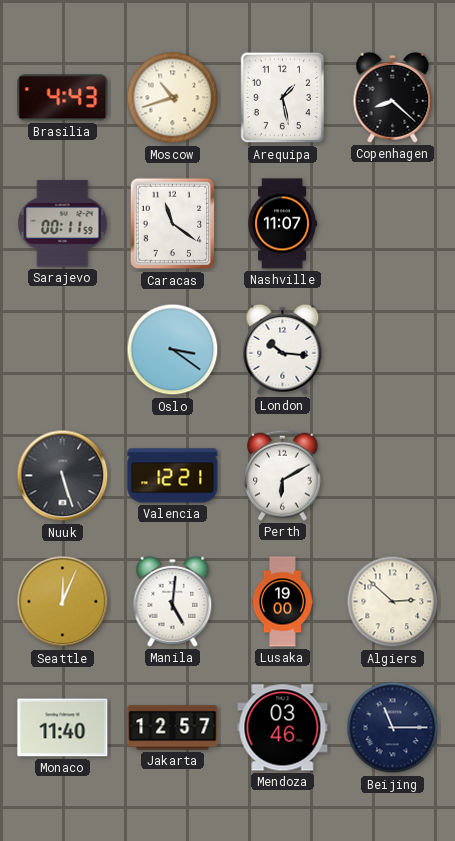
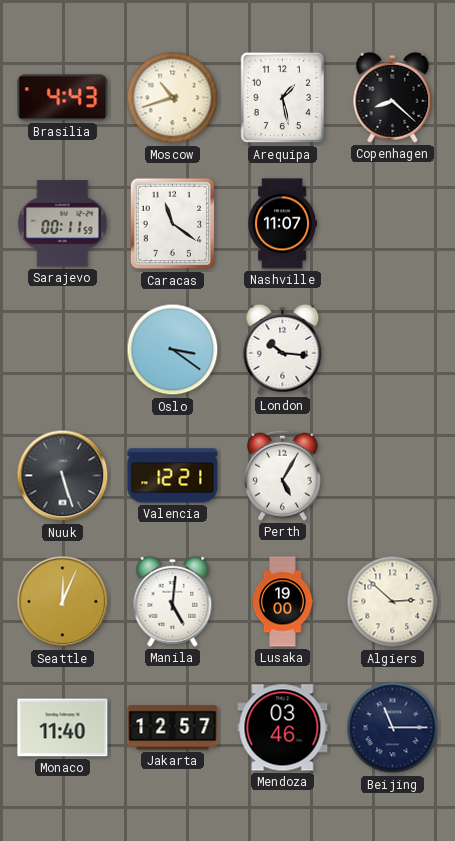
Perth: 6:10 -> 5:05
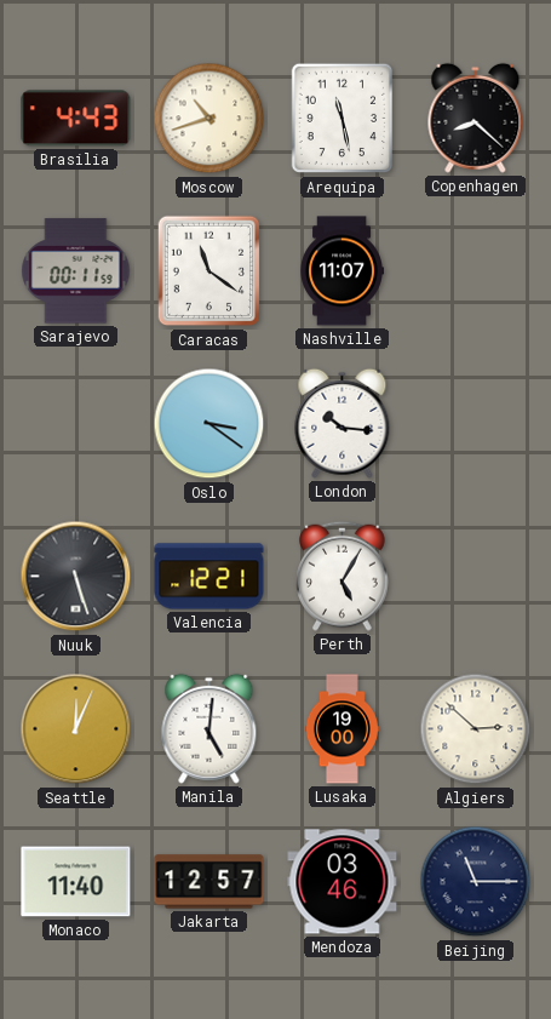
Arequipa: 1:28 -> 11:28
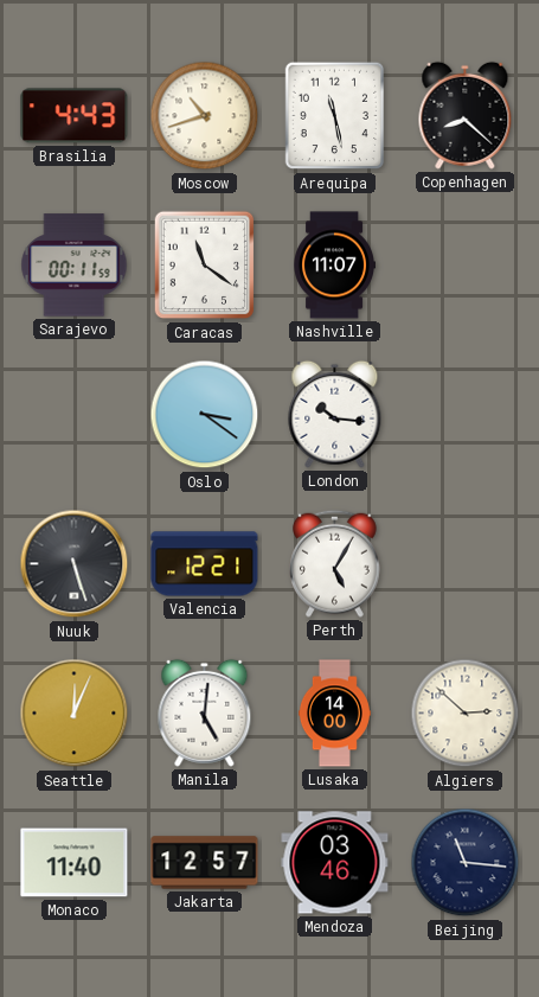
Lusaka: 19:00 -> 14:00
Beijing: 11:15 -> 11:16
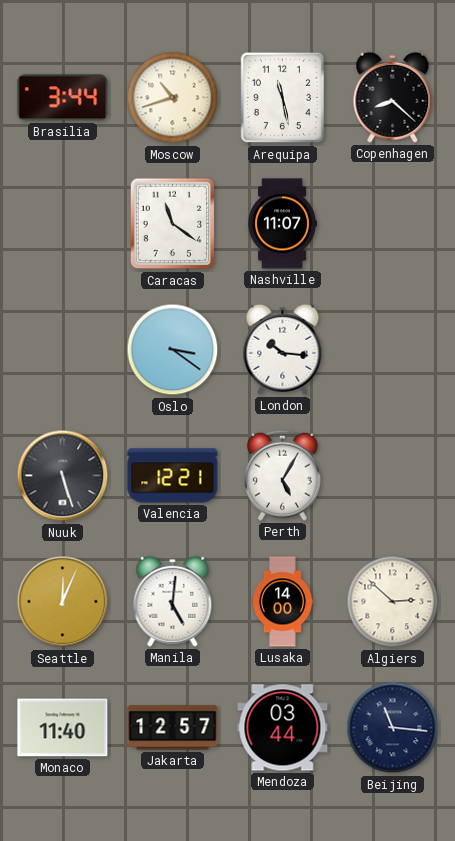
Brasilia: 4:43 -> 3:44
Sarajevo: 00:11 -> none
Mendoza: 03:46 -> 03:44
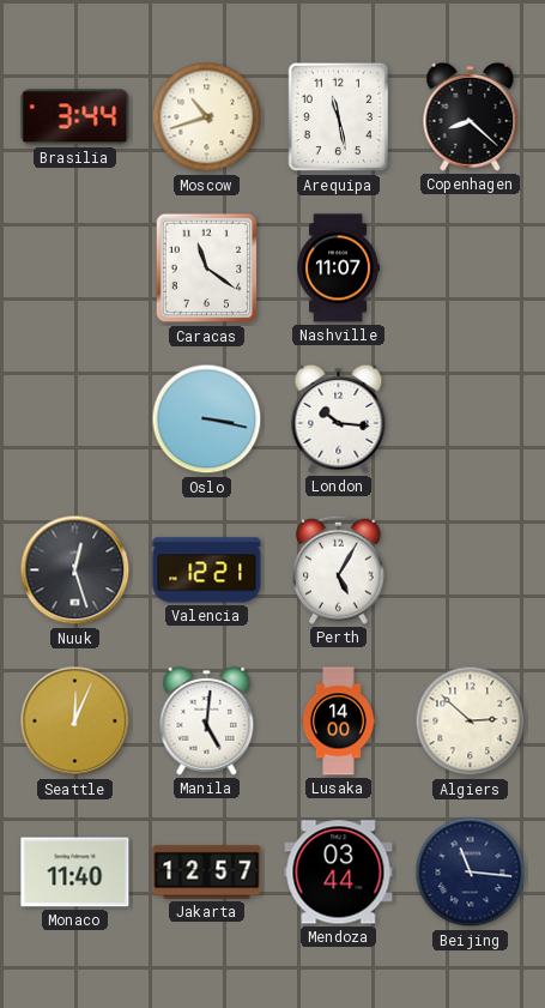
Oslo: 3:21 -> 3:17
Nuuk: 5:27 -> 12:27
